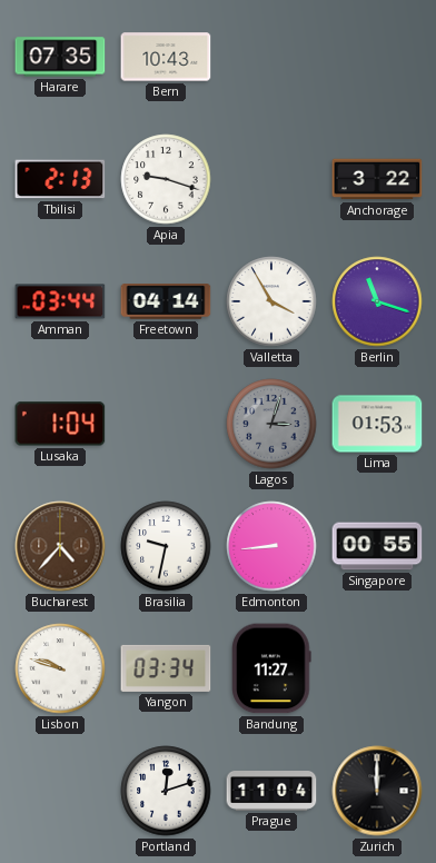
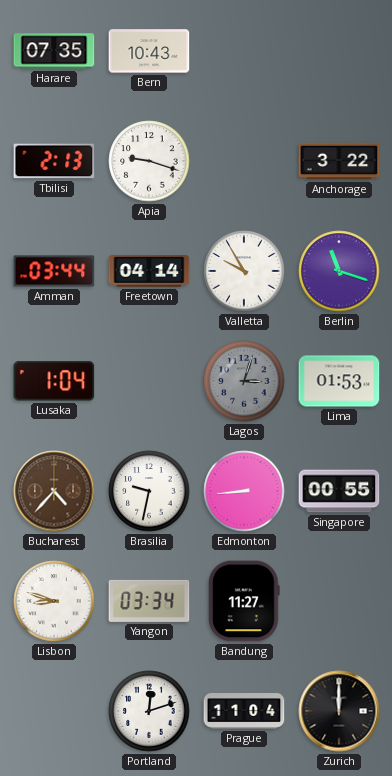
Valletta: 3:55 -> 9:55
Lisbon: 9:48 -> 8:48
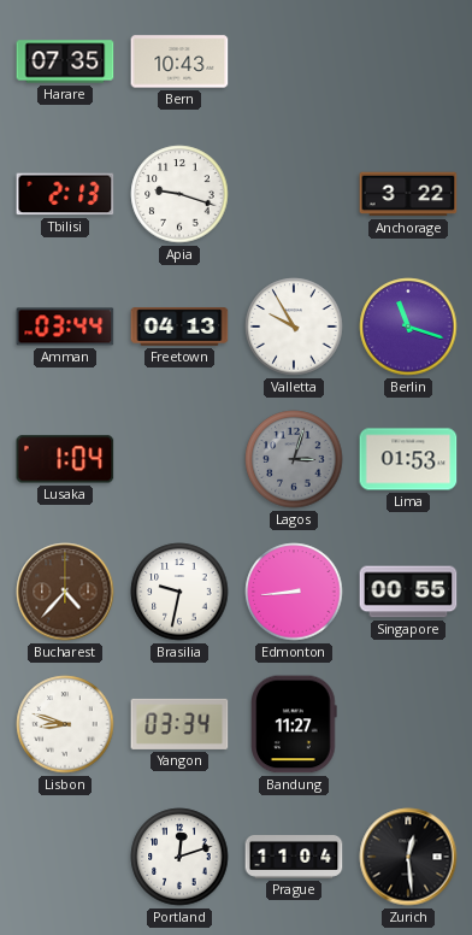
Freetown: 04:14 -> 04:13
Zurich: 12:00 -> 12:29
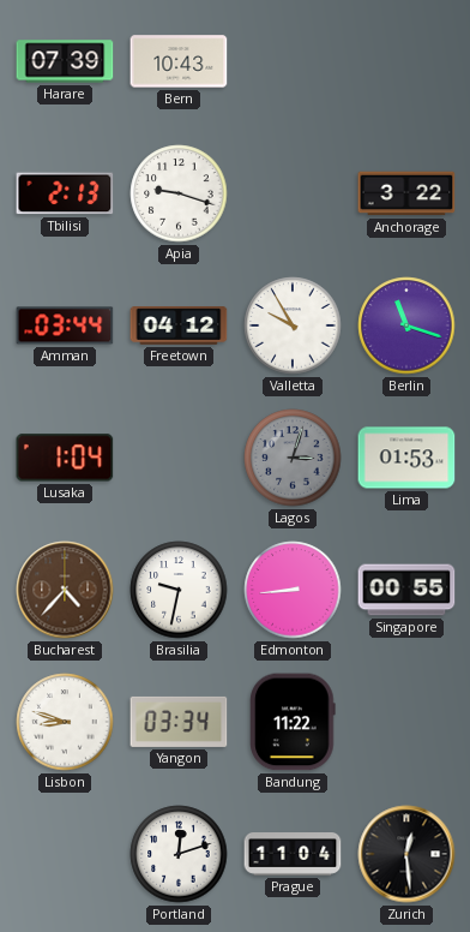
Harare: 07:35 -> 07:39
Freetown: 04:13 -> 04:12
Bandung: 11:27 -> 11:22
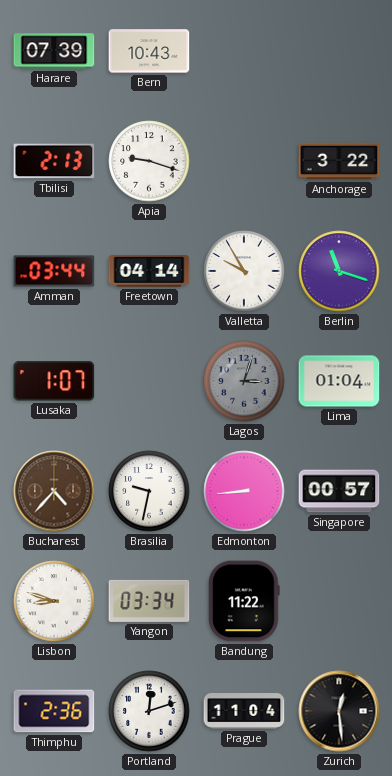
Freetown: 04:12 -> 04:14
Lusaka: 1:04 -> 1:07
Lima: 01:53 -> 01:04
Singapore: 00:55 -> 00:57
Thimphu: none -> 2:36
